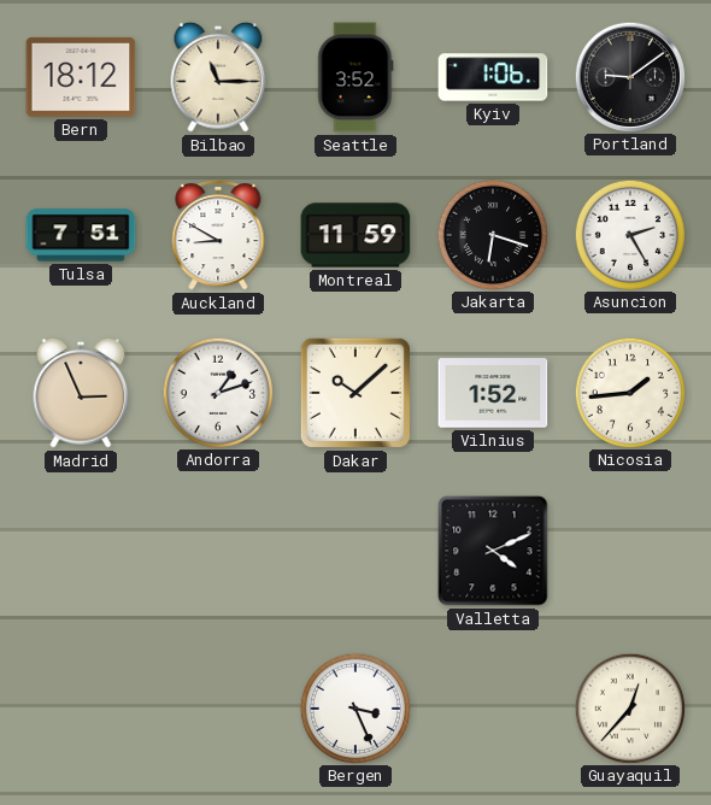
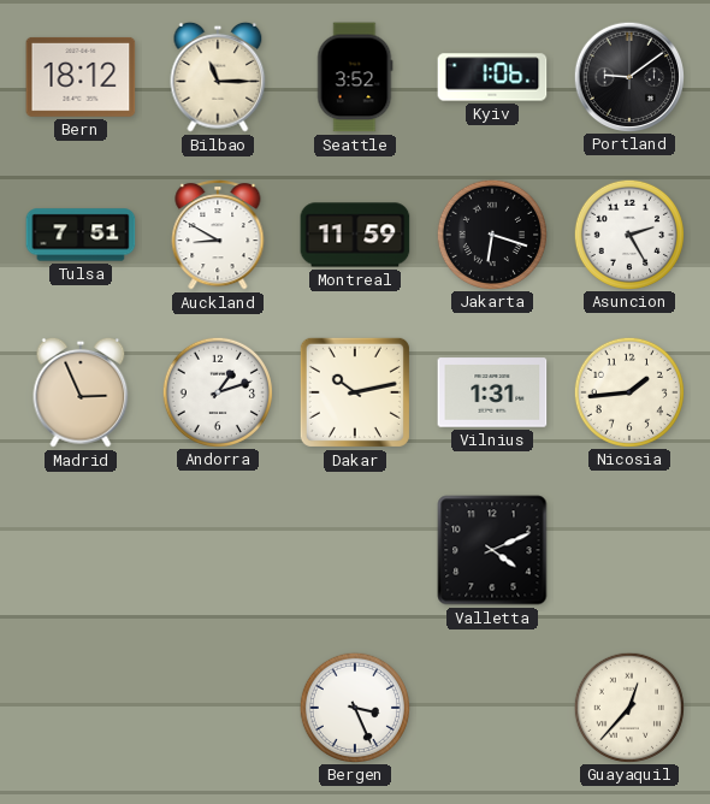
Dakar: 10:08 -> 10:13
Vilnius: 1:52 -> 1:31
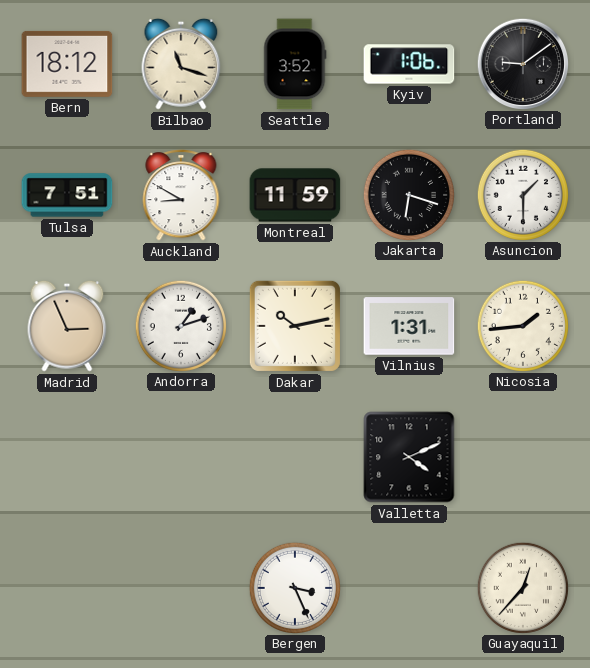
Bilbao: 11:15 -> 11:18
Asuncion: 2:25 -> 1:30
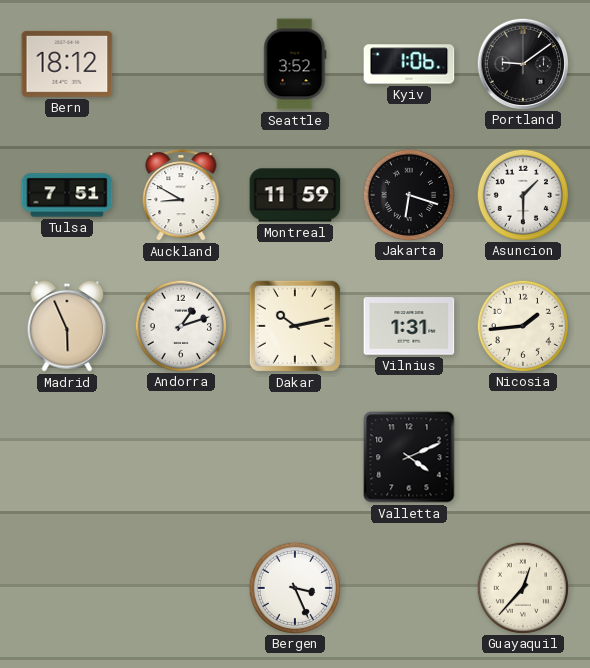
Bilbao: 11:18 -> none
Madrid: 2:56 -> 5:56
